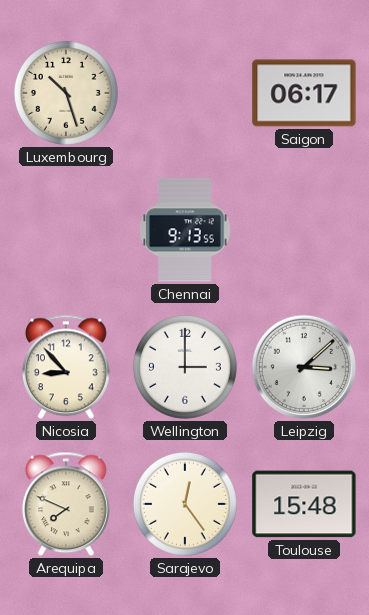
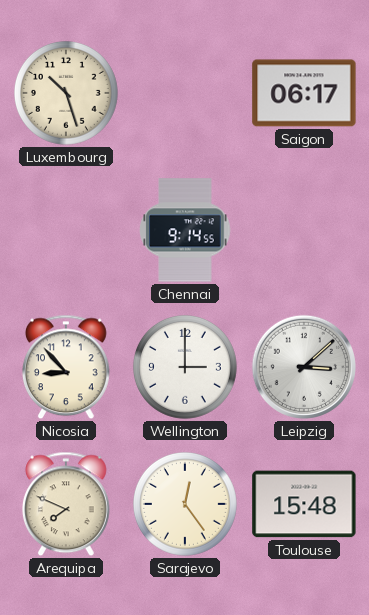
Chennai: 9:13 -> 9:14
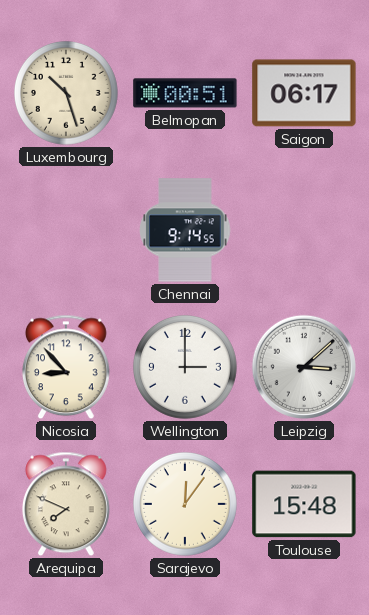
Belmopan: none -> 00:51
Sarajevo: 12:24 -> 12:06
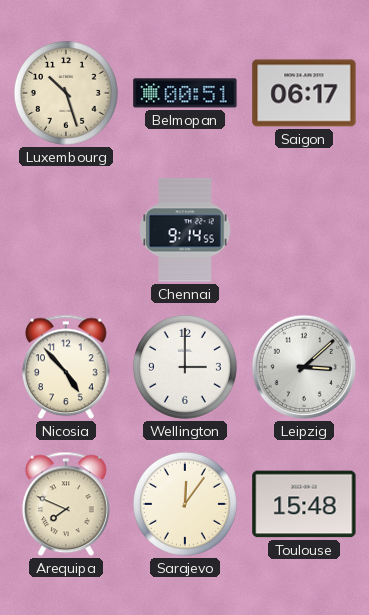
Nicosia: 8:53 -> 4:53
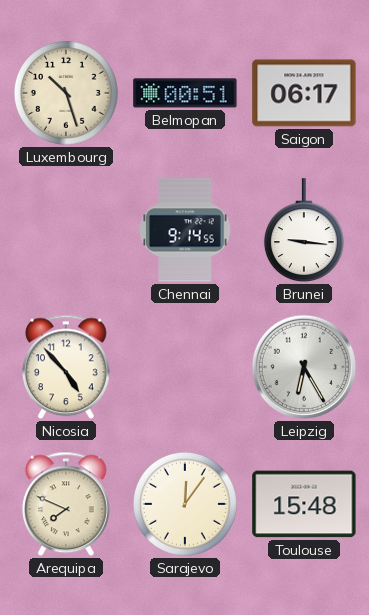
Brunei: none -> 9:16
Wellington: 3:00 -> none
Leipzig: 3:08 -> 6:25
